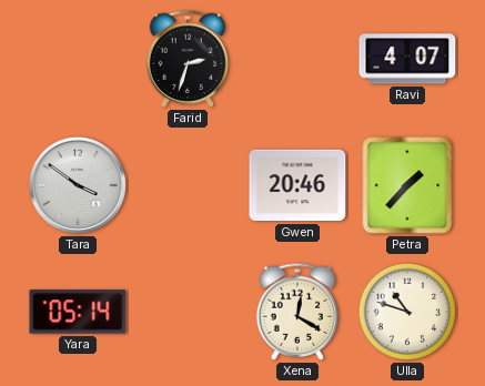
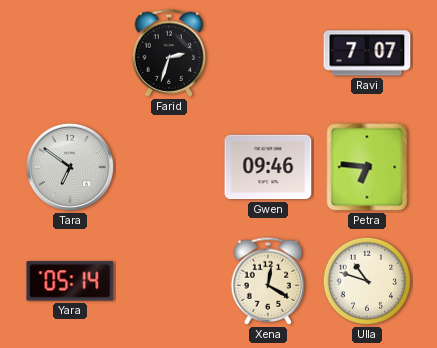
Ravi: 4:07 -> 7:07
Tara: 3:51 -> 6:51
Gwen: 20:46 -> 09:46
Petra: 1:37 -> 6:46
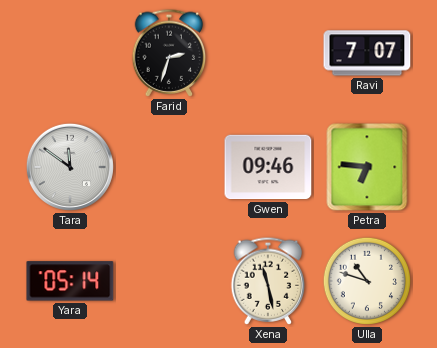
Tara: 6:51 -> 11:51
Xena: 12:20 -> 11:28
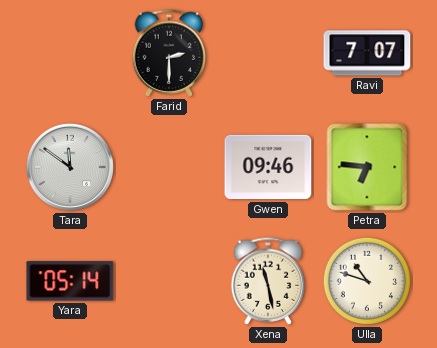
Farid: 2:33 -> 2:30
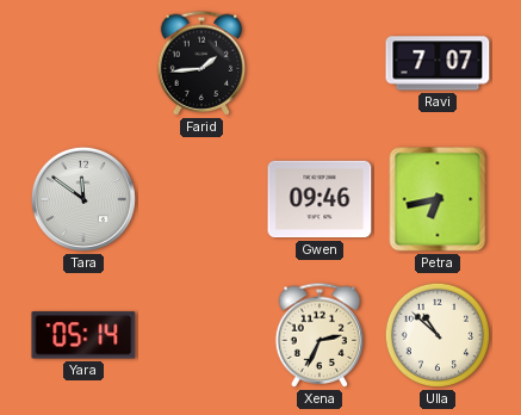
Farid: 2:30 -> 1:44
Petra: 6:46 -> 6:43
Xena: 11:28 -> 2:34
Ulla: 10:48 -> 10:52
